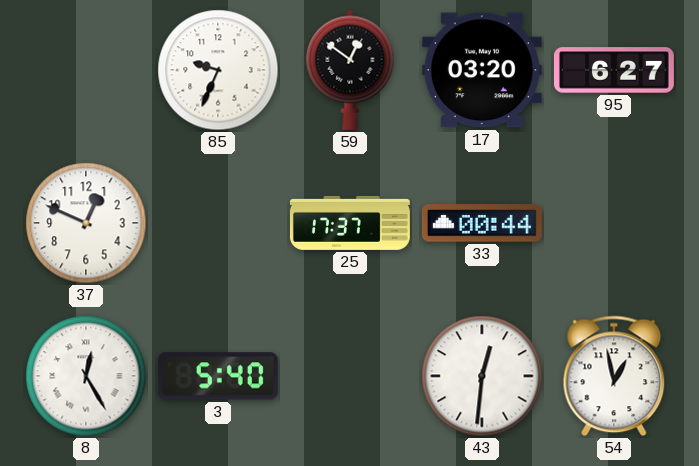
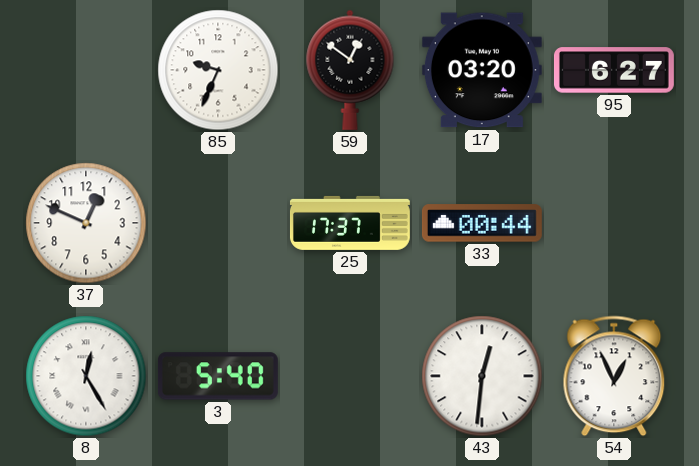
54: 12:58 -> 12:56
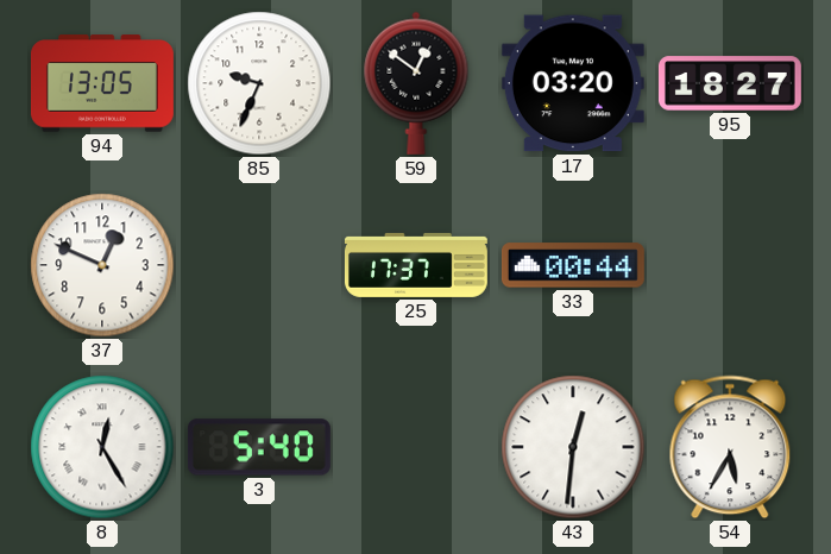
94: none -> 13:05
95: 6:27 -> 18:27
54: 12:56 -> 5:35
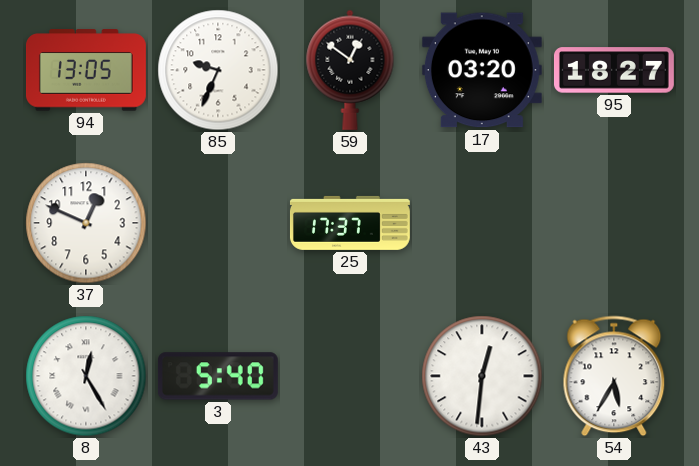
33: 00:44 -> none
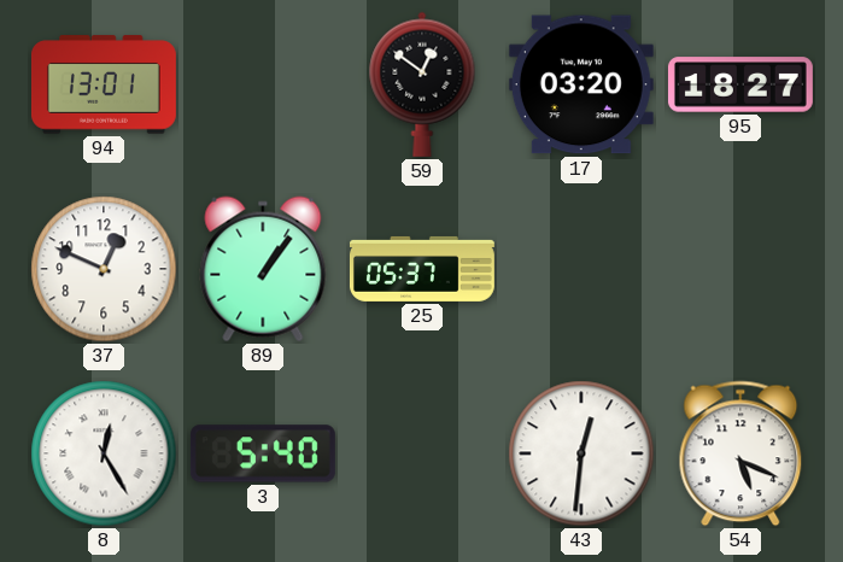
94: 13:05 -> 13:01
85: 9:34 -> none
89: none -> 1:06
25: 17:37 -> 05:37
54: 5:35 -> 5:19
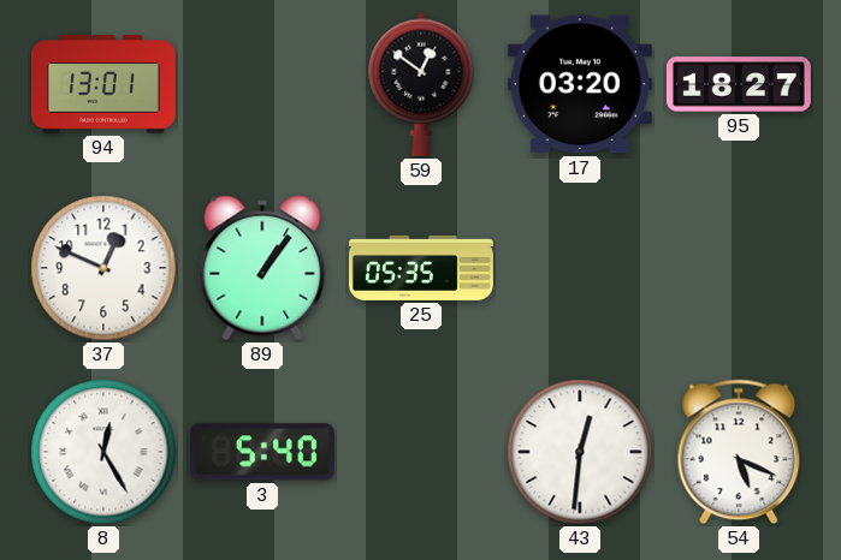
25: 05:37 -> 05:35
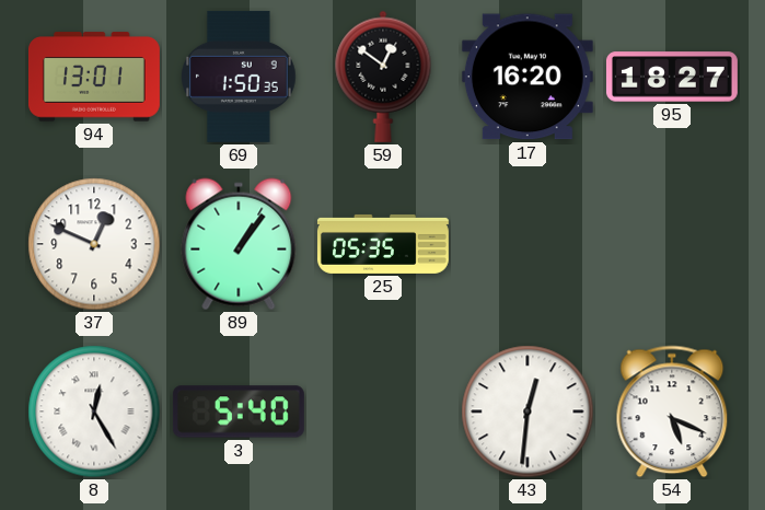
69: none -> 1:50
17: 03:20 -> 16:20
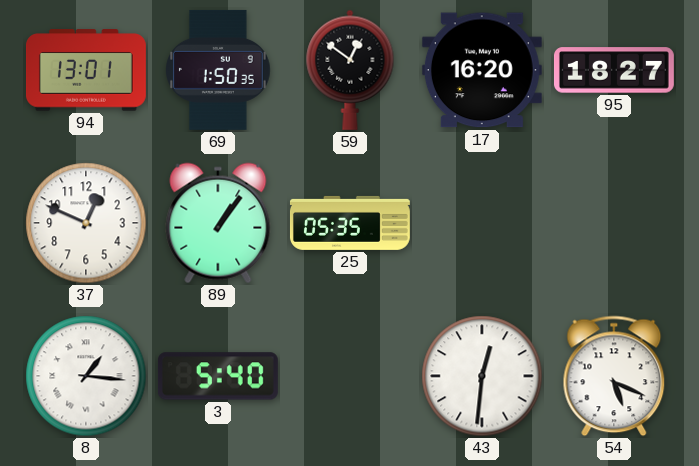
8: 12:25 -> 1:16
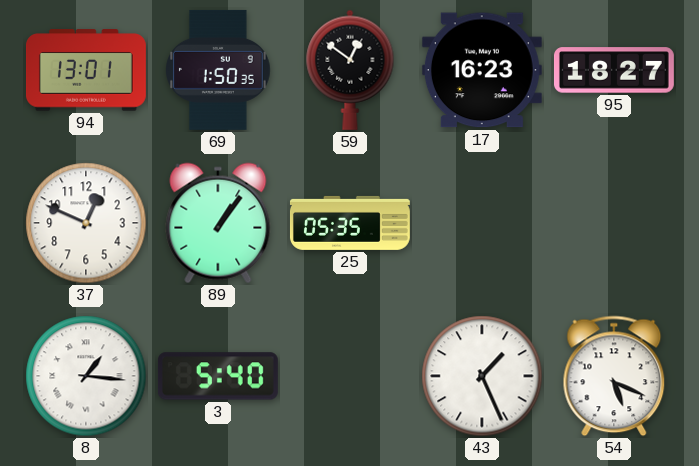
17: 16:20 -> 16:23
43: 12:31 -> 1:26
